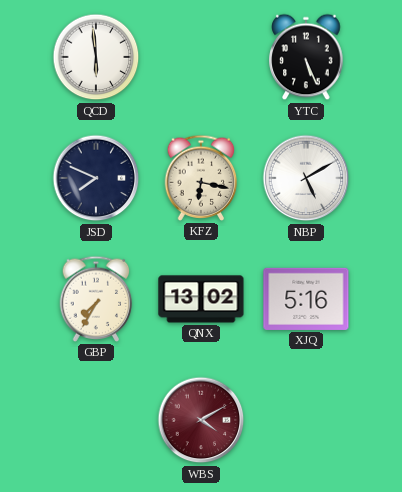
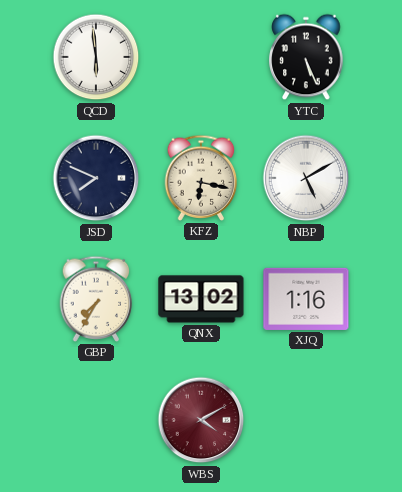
XJQ: 5:16 -> 1:16
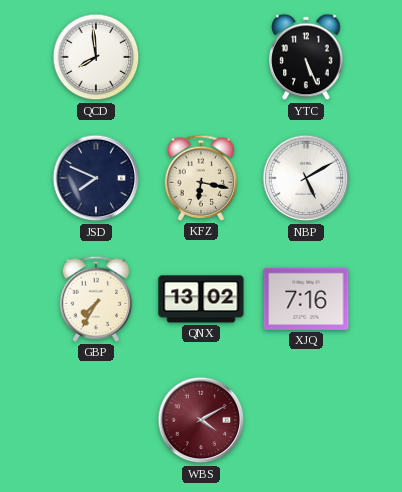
QCD: 5:59 -> 7:59
XJQ: 1:16 -> 7:16
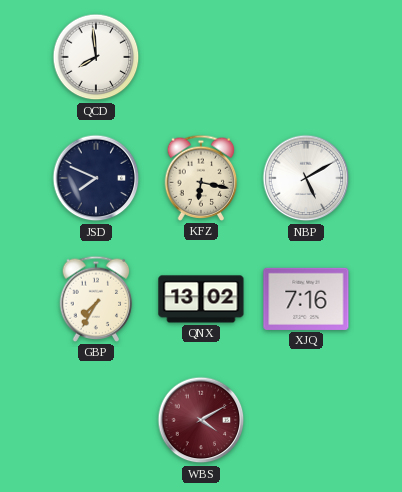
YTC: 5:26 -> none
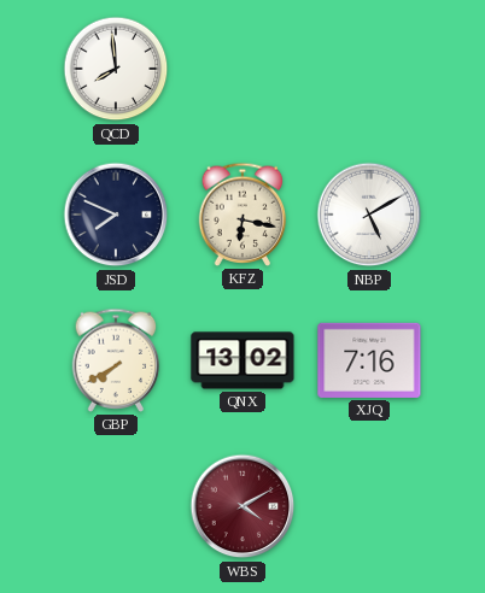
GBP: 7:35 -> 7:40
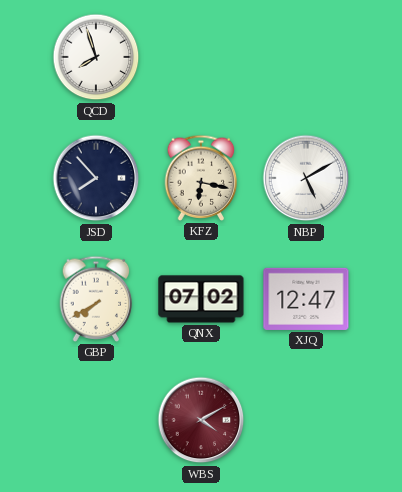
QCD: 7:59 -> 7:57
JSD: 7:49 -> 7:53
QNX: 13:02 -> 07:02
XJQ: 7:16 -> 12:47
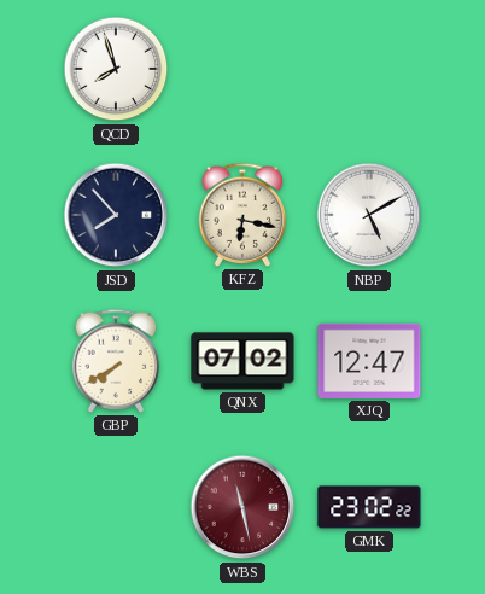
WBS: 4:10 -> 11:28
GMK: none -> 23:02
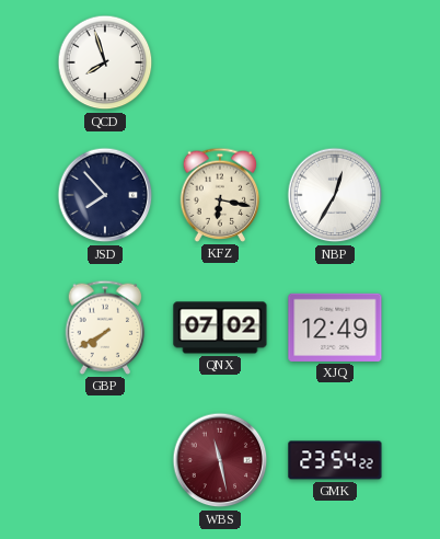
NBP: 5:10 -> 12:35
XJQ: 12:47 -> 12:49
GMK: 23:02 -> 23:54
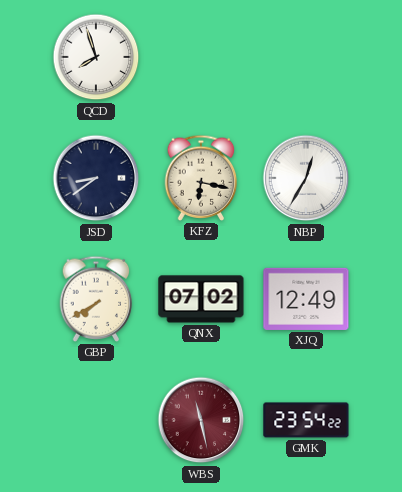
JSD: 7:53 -> 8:39
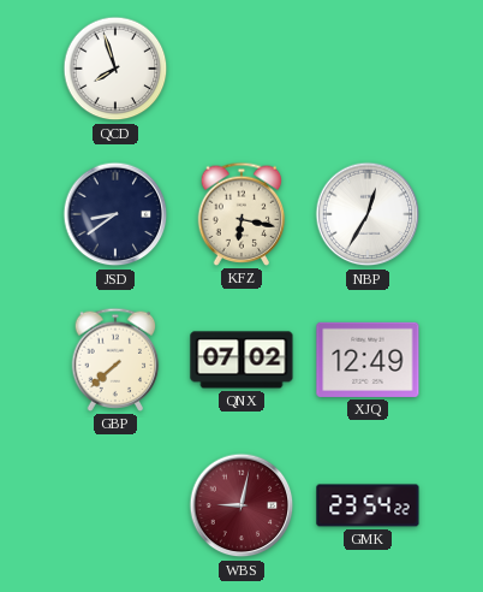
GBP: 7:40 -> 7:38
WBS: 11:28 -> 9:02
